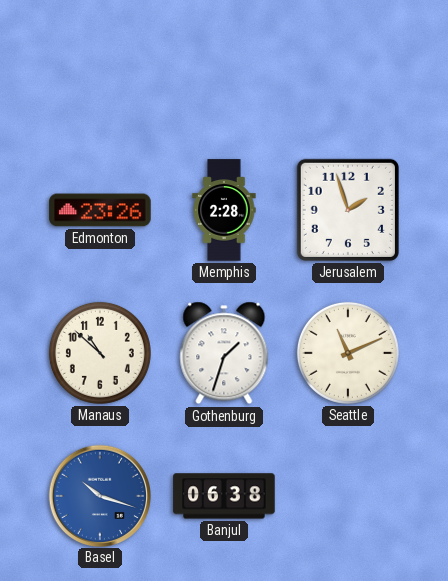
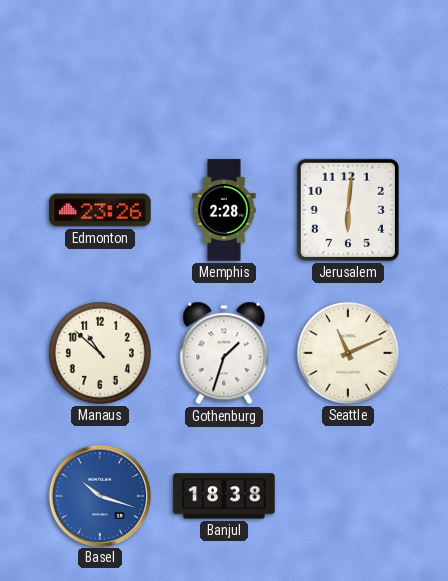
Jerusalem: 1:57 -> 6:01
Banjul: 06:38 -> 18:38
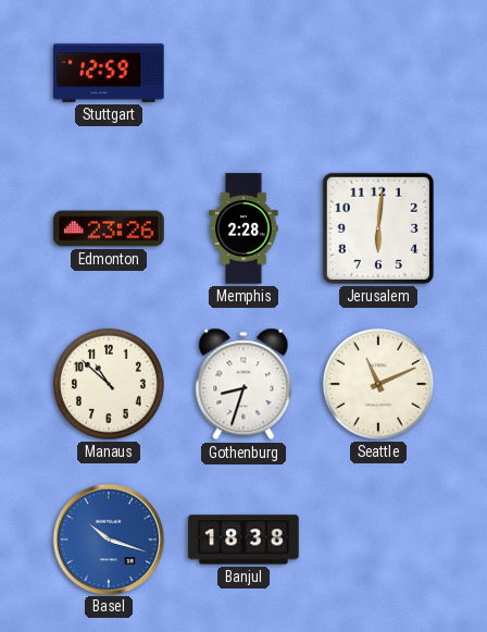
Stuttgart: none -> 12:59
Gothenburg: 1:33 -> 8:33
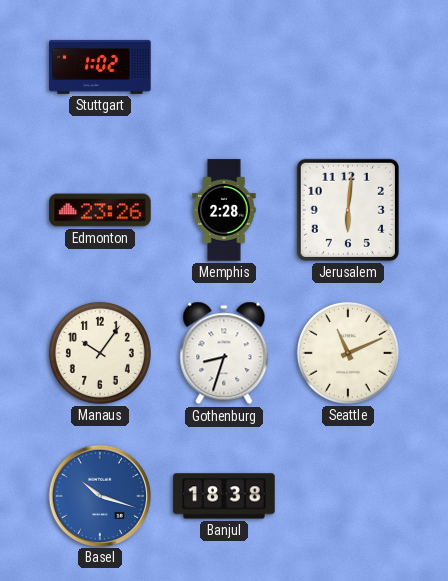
Stuttgart: 12:59 -> 1:02
Manaus: 10:52 -> 10:06
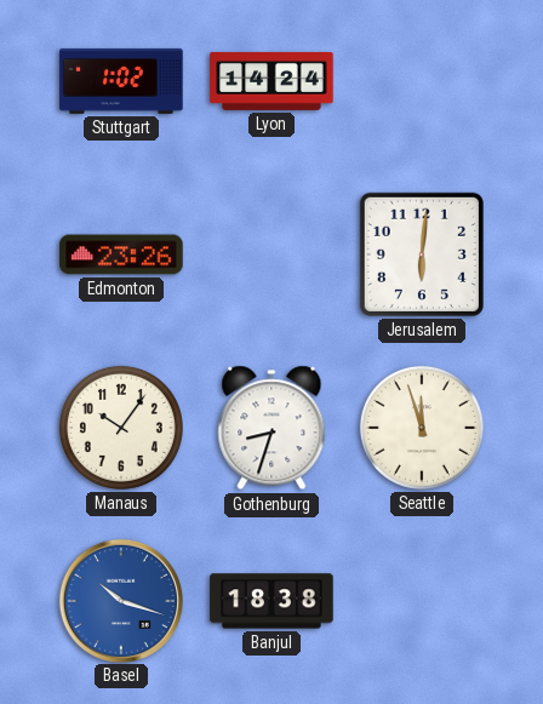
Lyon: none -> 14:24
Memphis: 2:28 -> none
Seattle: 11:11 -> 11:57
